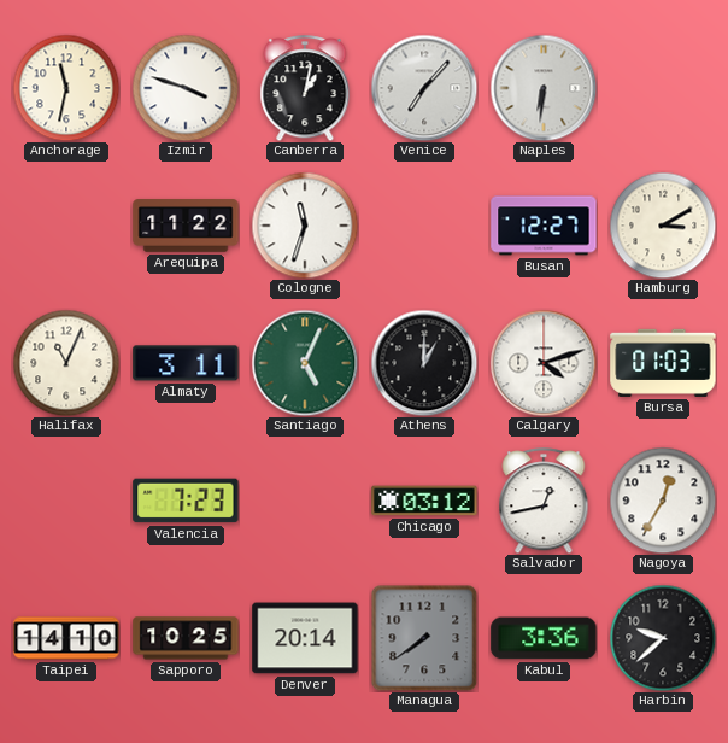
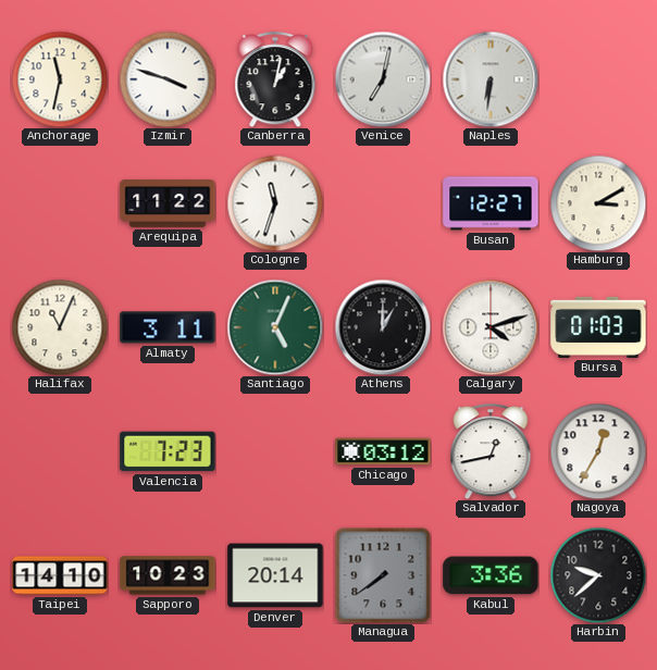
Venice: 7:07 -> 7:02
Sapporo: 10:25 -> 10:23
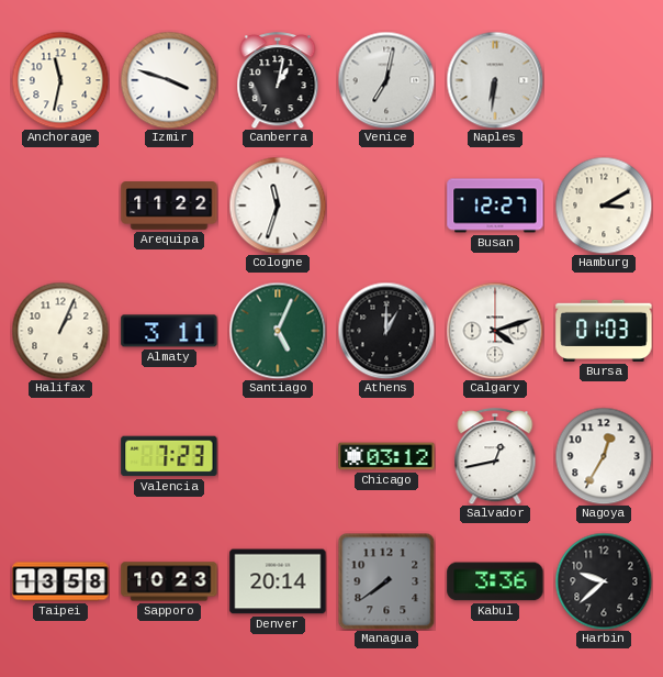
Halifax: 11:04 -> 1:04
Taipei: 14:10 -> 13:58
